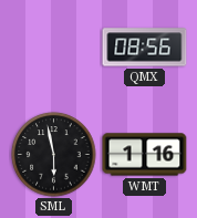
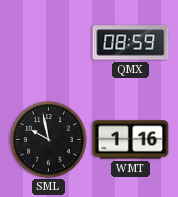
QMX: 08:56 -> 08:59
SML: 5:58 -> 9:58
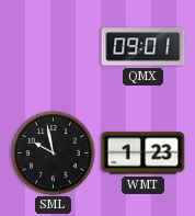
QMX: 08:59 -> 09:01
WMT: 1:16 -> 1:23
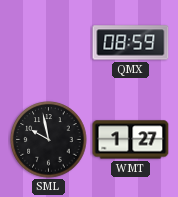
QMX: 09:01 -> 08:59
WMT: 1:23 -> 1:27
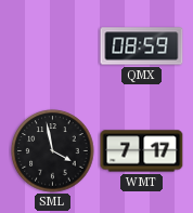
SML: 9:58 -> 3:58
WMT: 1:27 -> 7:17
